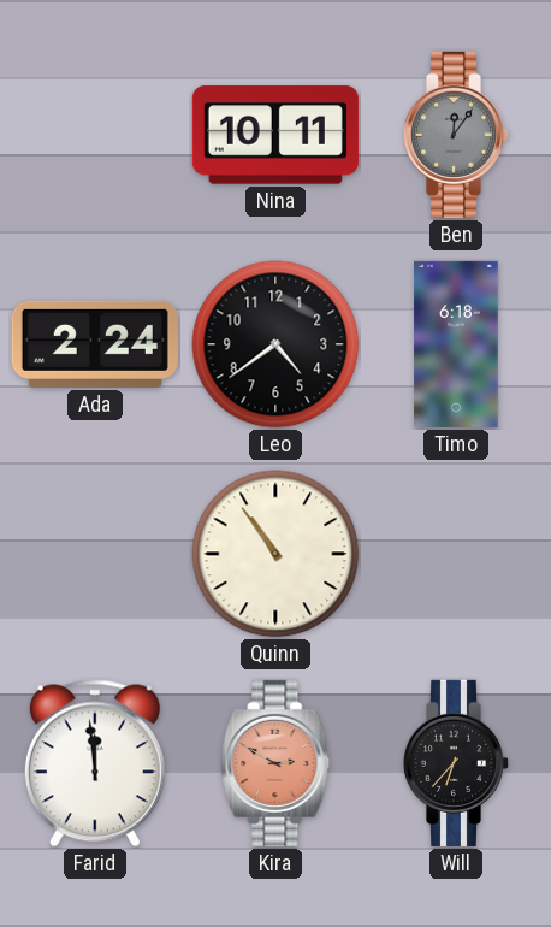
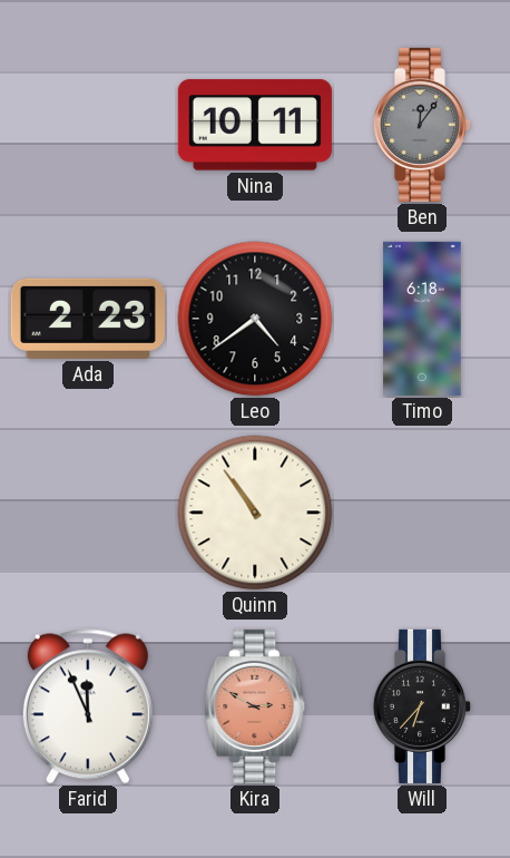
Ada: 2:24 -> 2:23
Farid: 11:59 -> 11:56
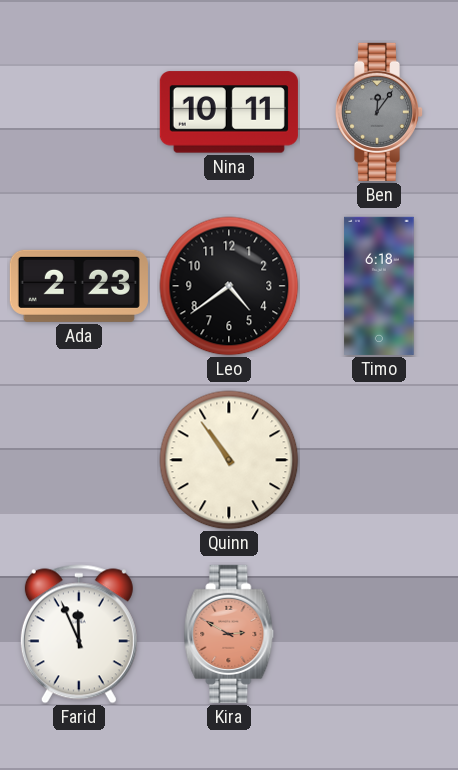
Will: 6:37 -> none
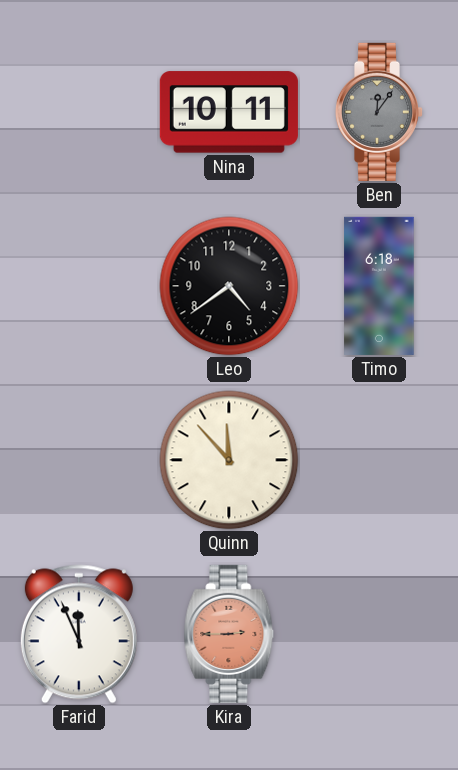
Ada: 2:23 -> none
Quinn: 10:54 -> 11:53
Kira: 2:50 -> 2:45
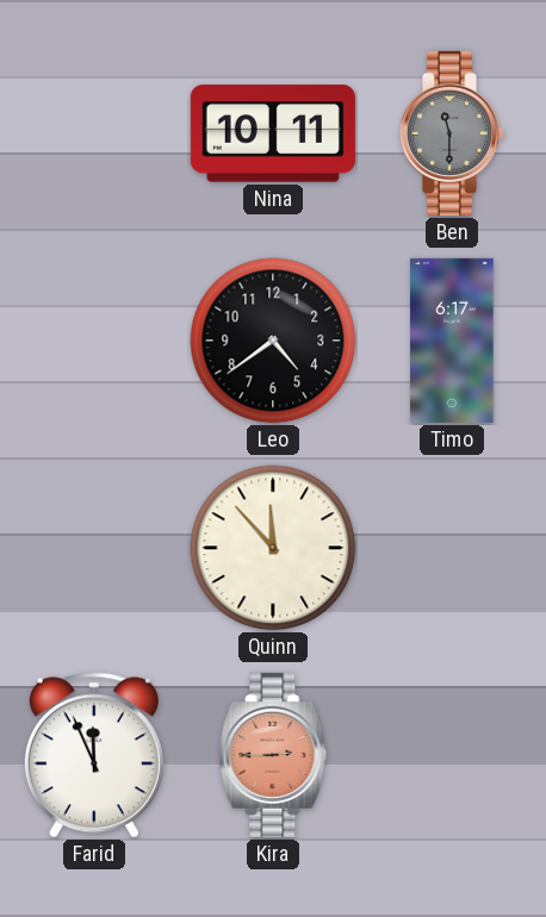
Ben: 12:06 -> 11:30
Timo: 6:18 -> 6:17
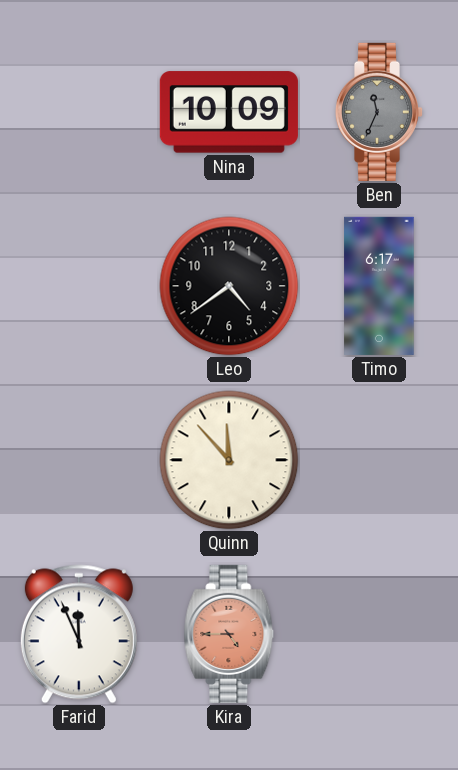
Nina: 10:11 -> 10:09
Ben: 11:30 -> 11:34
Kira: 2:45 -> 4:45
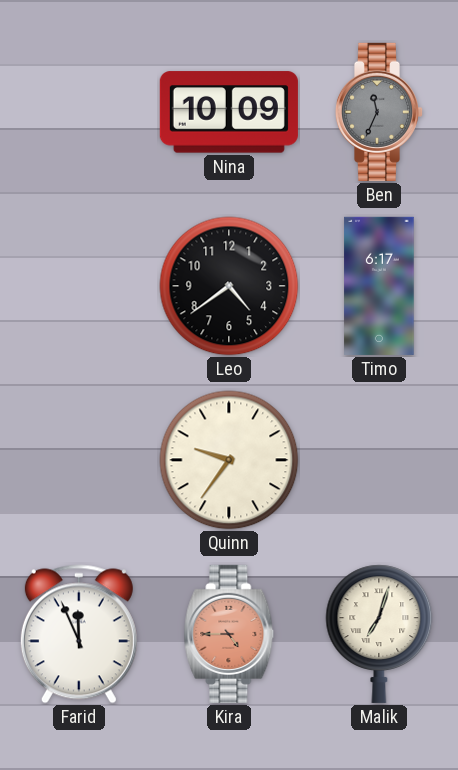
Quinn: 11:53 -> 9:36
Malik: none -> 7:03
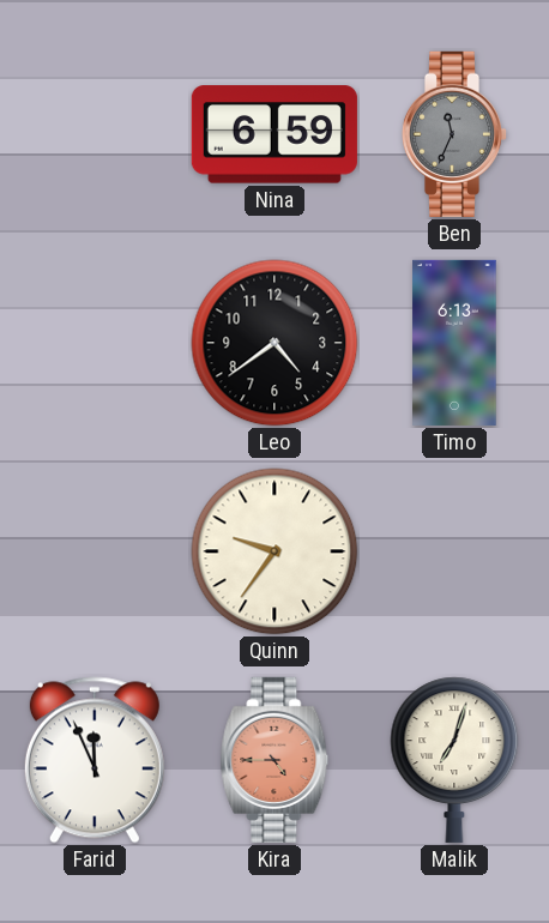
Nina: 10:09 -> 6:59
Timo: 6:17 -> 6:13
